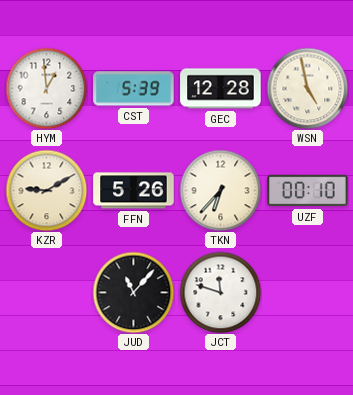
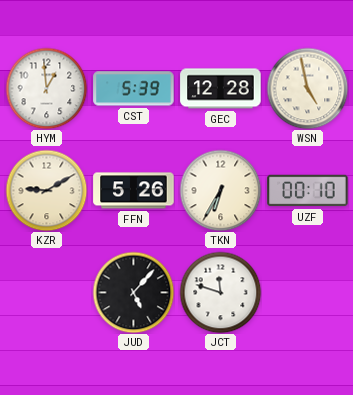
TKN: 6:37 -> 6:35
JUD: 11:07 -> 5:07
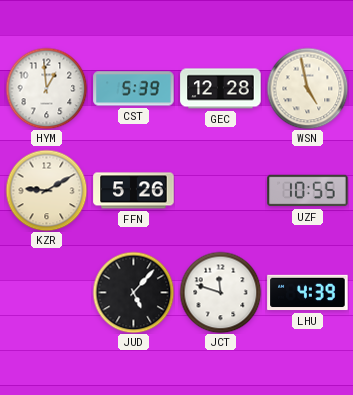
TKN: 6:35 -> none
UZF: 00:10 -> 10:55
LHU: none -> 4:39
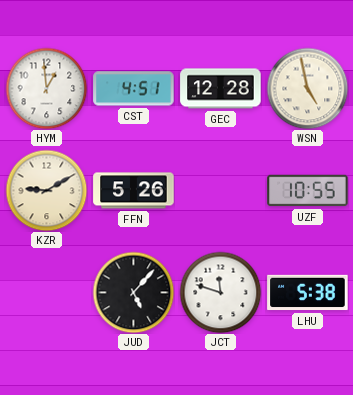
CST: 5:39 -> 4:51
LHU: 4:39 -> 5:38
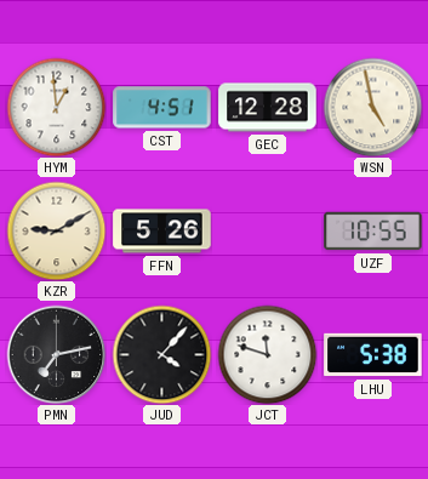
PMN: none -> 7:13
JUD: 5:07 -> 4:07
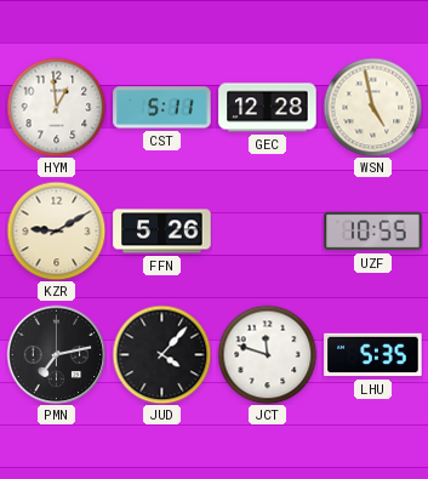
CST: 4:51 -> 5:11
LHU: 5:38 -> 5:35
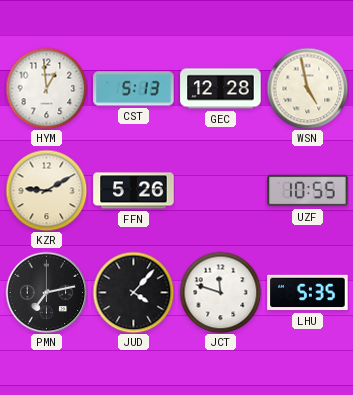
CST: 5:11 -> 5:13
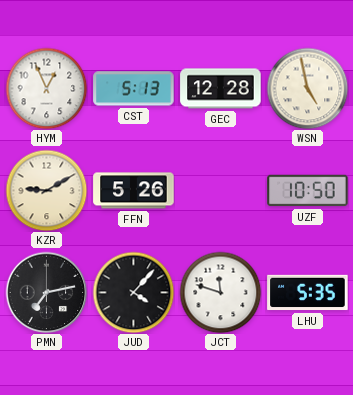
HYM: 12:59 -> 12:56
UZF: 10:55 -> 10:50
